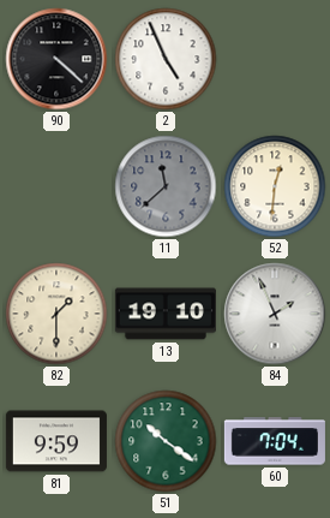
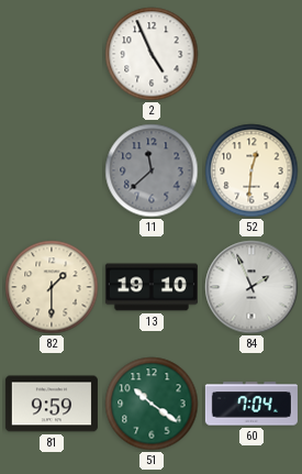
90: 4:22 -> none
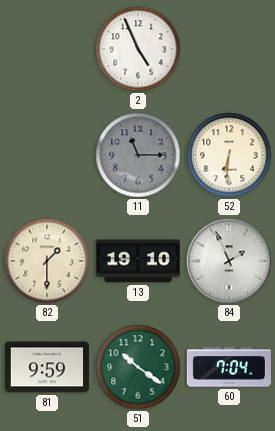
11: 11:38 -> 11:15
52: 12:31 -> 6:31
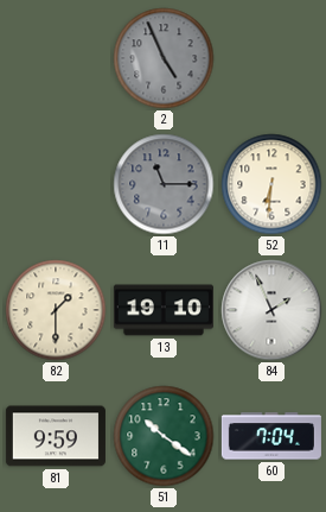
2 dial: white -> grey
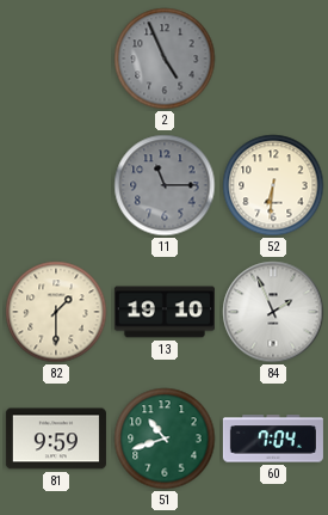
51: 10:21 -> 10:42
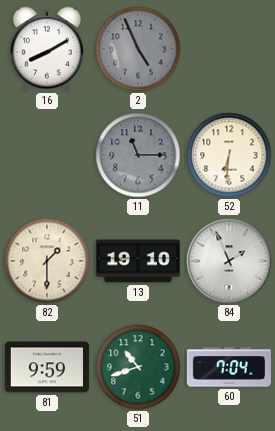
16: none -> 8:10
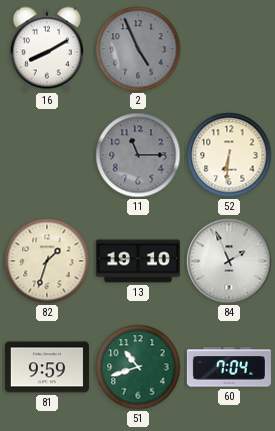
82: 1:30 -> 1:33
